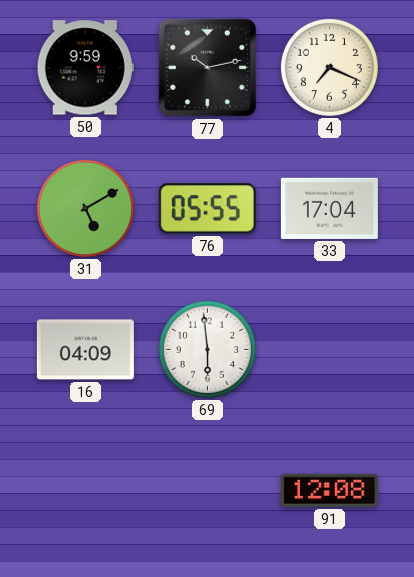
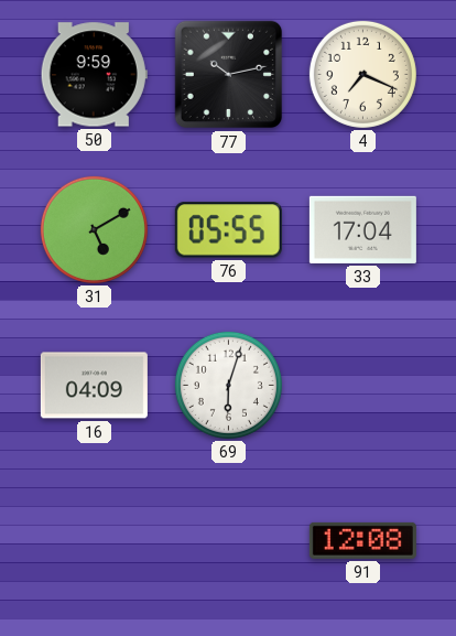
69: 5:59 -> 6:03
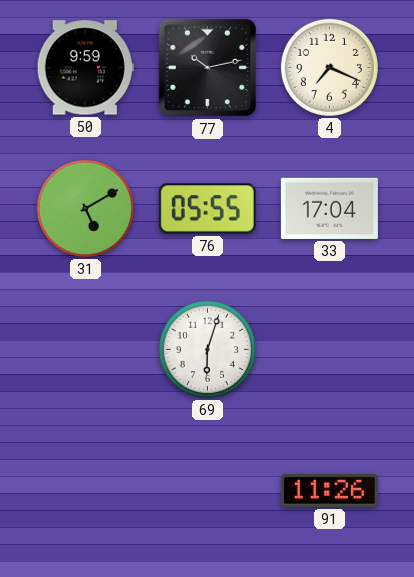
16: 04:09 -> none
91: 12:08 -> 11:26
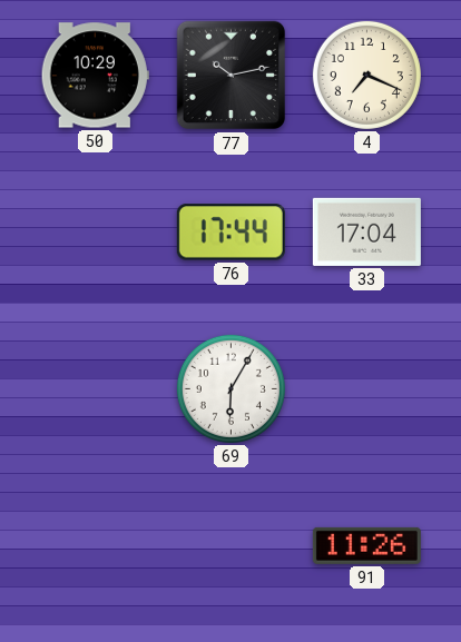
50: 9:59 -> 10:29
31: 5:10 -> none
76: 05:55 -> 17:44
69: 6:03 -> 6:05
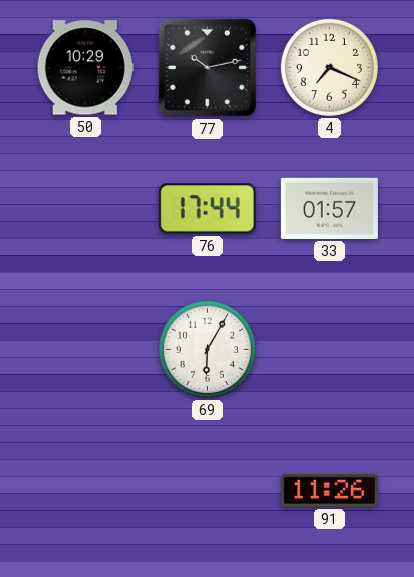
33: 17:04 -> 01:57
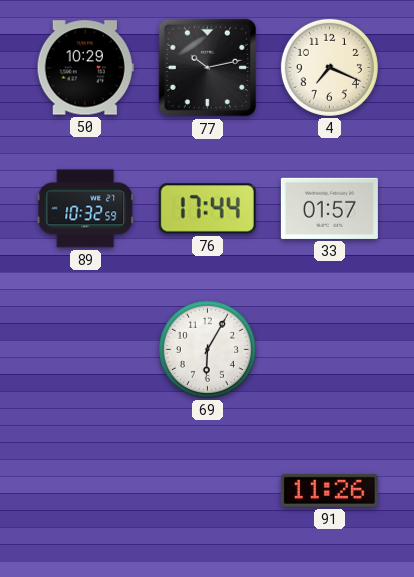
89: none -> 10:32
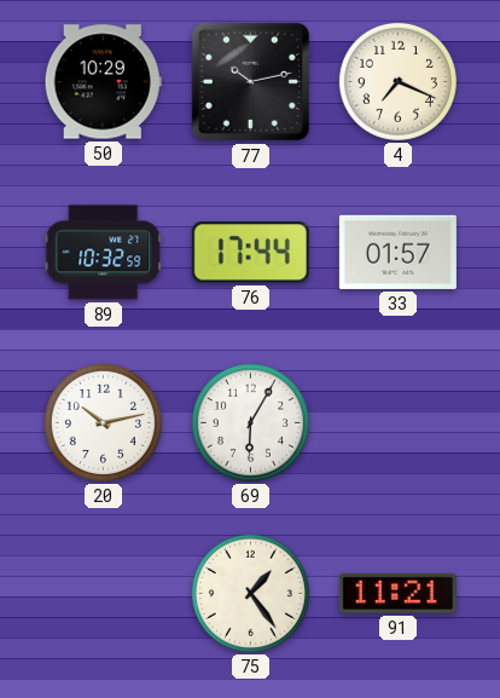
20: none -> 10:13
75: none -> 1:24
91: 11:26 -> 11:21
